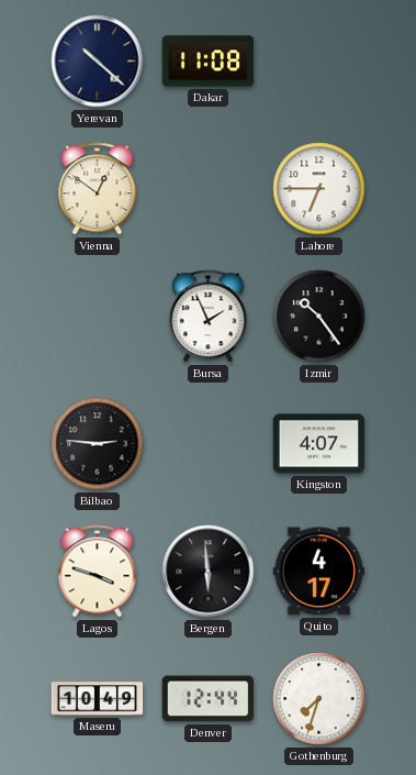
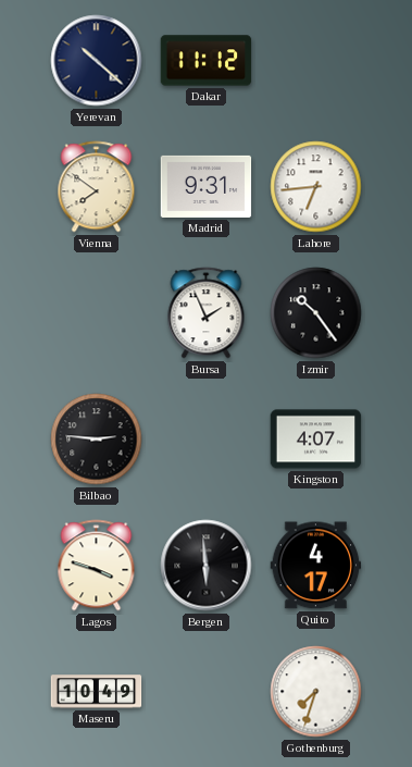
Dakar: 11:08 -> 11:12
Vienna: 12:51 -> 7:51
Madrid: none -> 9:31
Lahore: 6:45 -> 6:44
Denver: 12:44 -> none
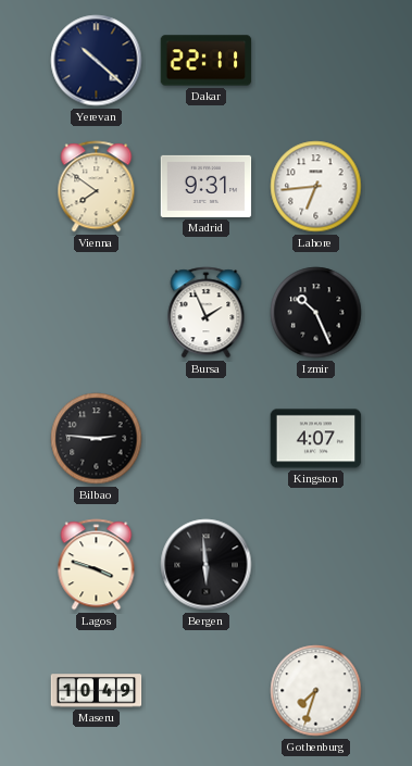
Dakar: 11:12 -> 22:11
Izmir: 10:24 -> 10:26
Quito: 4:17 -> none
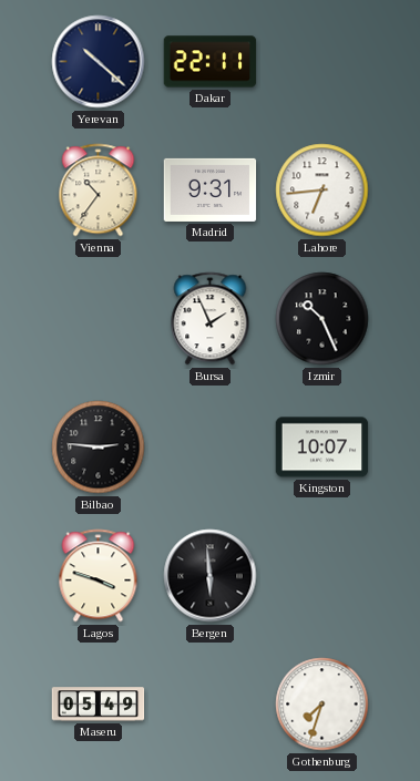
Vienna: 7:51 -> 10:36
Kingston: 4:07 -> 10:07
Maseru: 10:49 -> 05:49
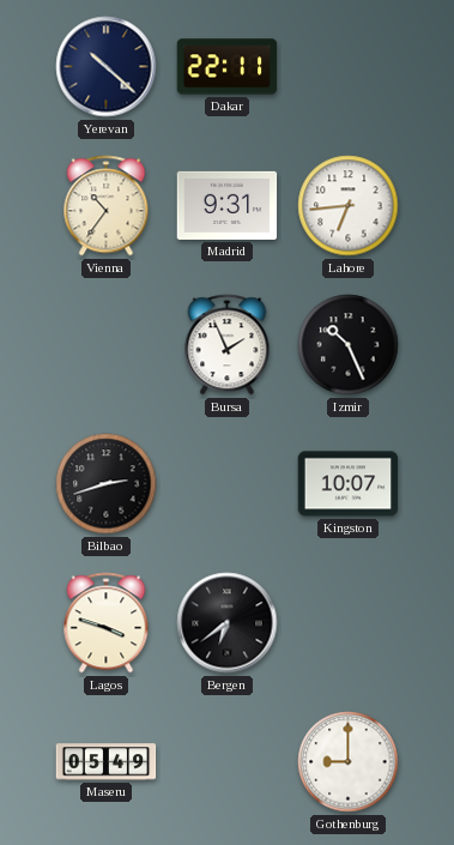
Bilbao: 2:46 -> 2:42
Bergen: 5:59 -> 6:39
Gothenburg: 7:33 -> 9:00
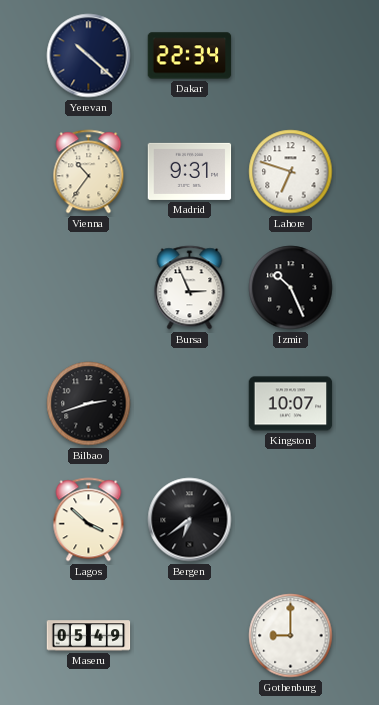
Dakar: 22:11 -> 22:34
Lahore: 6:44 -> 6:48
Bursa: 1:56 -> 2:56
Lagos: 3:48 -> 3:52
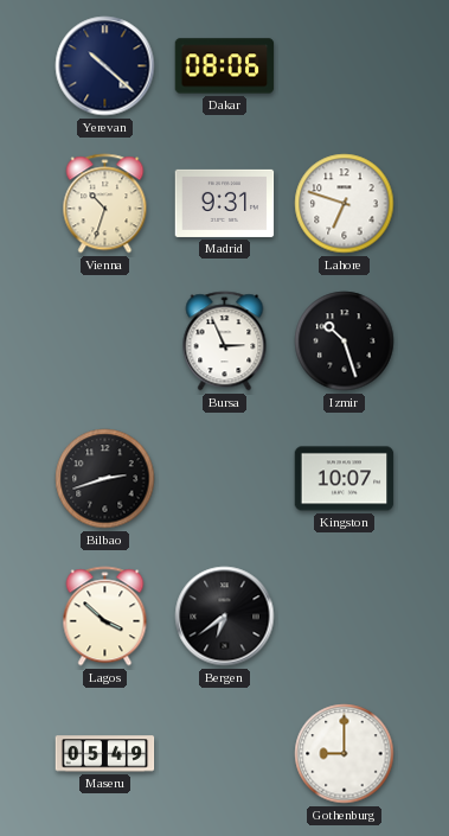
Dakar: 22:34 -> 08:06
Vienna: 10:36 -> 10:33
Izmir: 10:26 -> 10:27
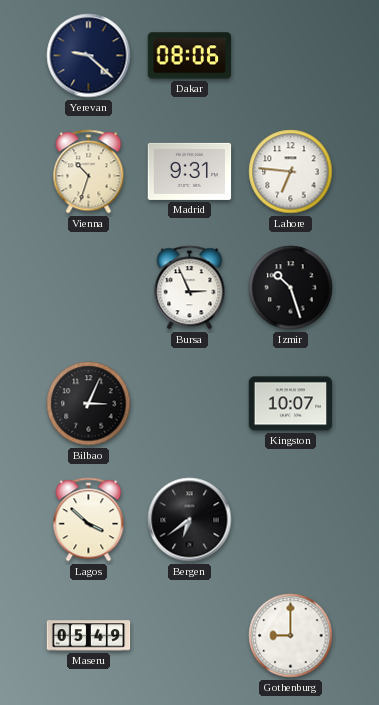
Yerevan: 10:22 -> 9:22
Lahore: 6:48 -> 6:46
Bilbao: 2:42 -> 3:04
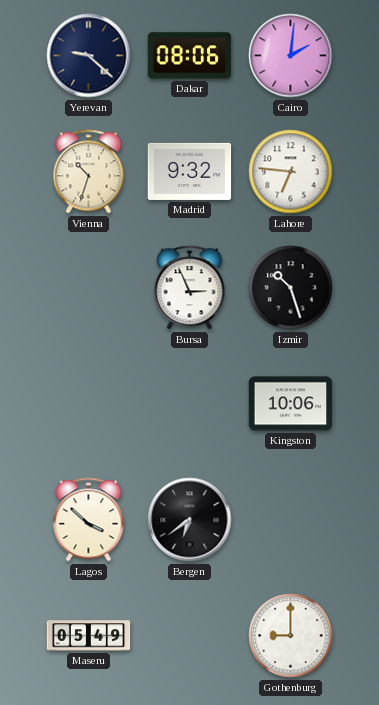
Cairo: none -> 2:01
Madrid: 9:31 -> 9:32
Bilbao: 3:04 -> none
Kingston: 10:07 -> 10:06
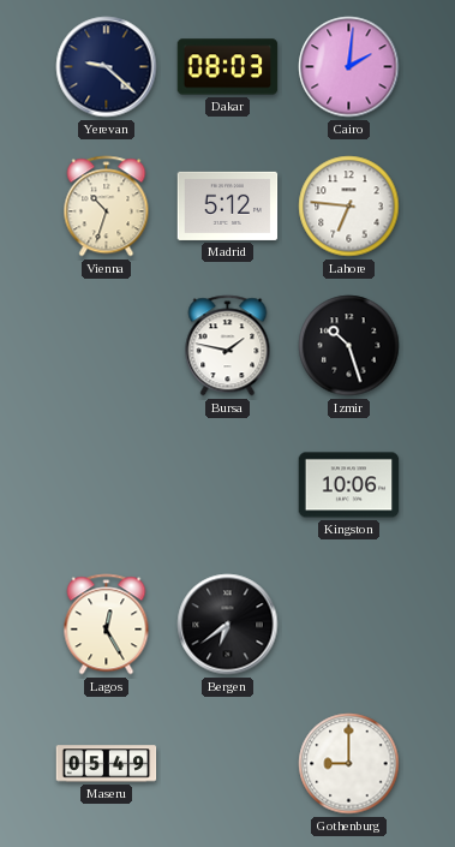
Dakar: 08:06 -> 08:03
Madrid: 9:32 -> 5:12
Bursa: 2:56 -> 1:47
Lagos: 3:52 -> 12:25
